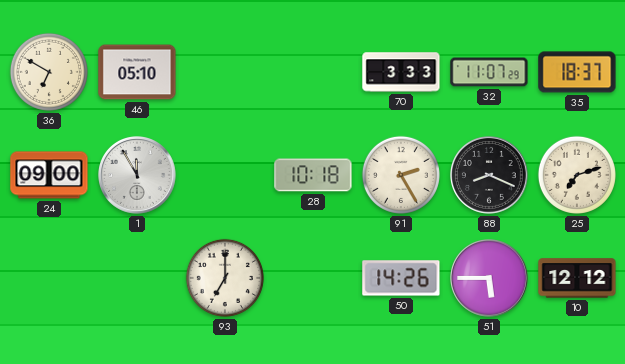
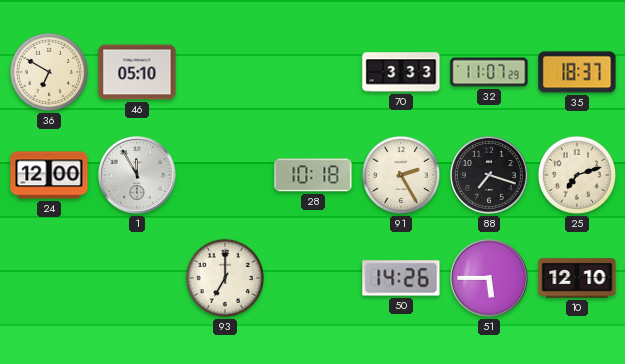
24: 09:00 -> 12:00
88: 8:19 -> 7:18
10: 12:12 -> 12:10
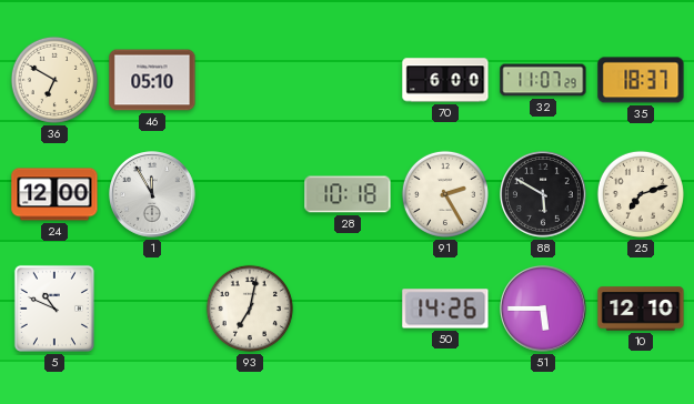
70: 3:33 -> 6:00
88: 7:18 -> 5:50
5: none -> 10:49
93: 7:00 -> 7:02
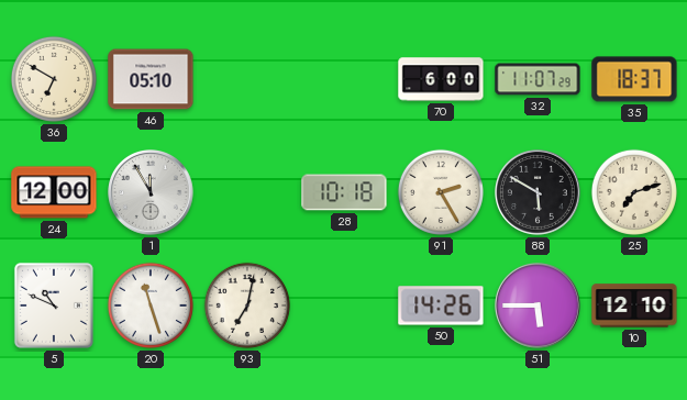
20: none -> 11:27
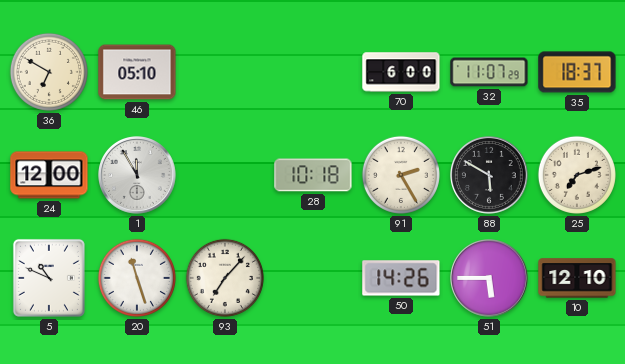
93: 7:02 -> 7:07
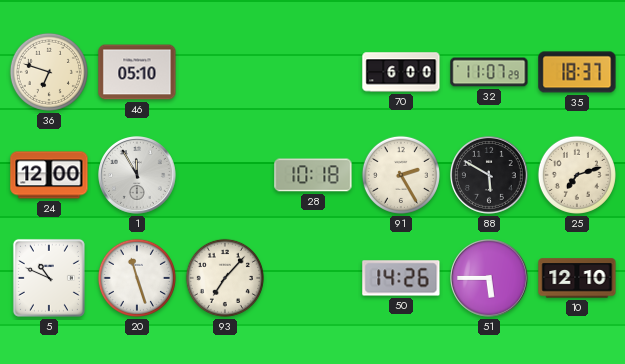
36: 6:50 -> 6:48
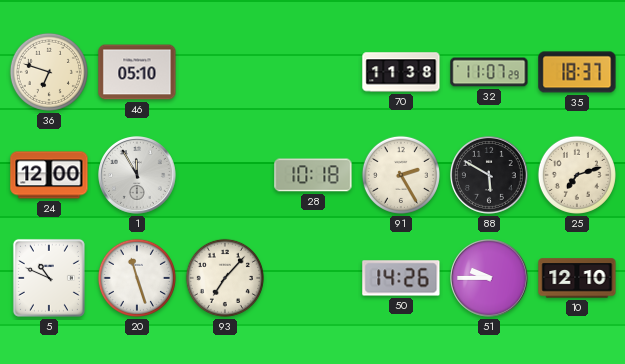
70: 6:00 -> 11:38
51: 5:45 -> 9:45
